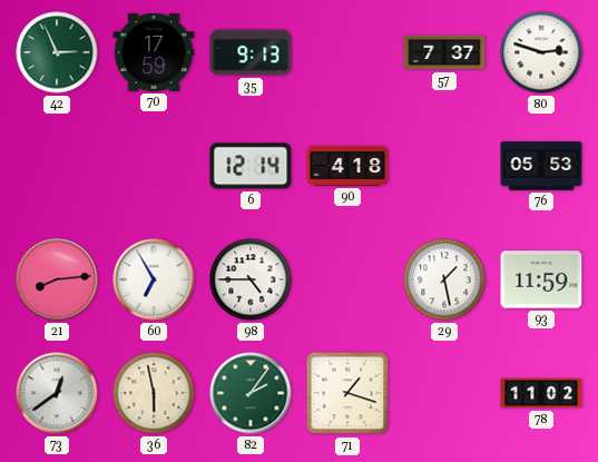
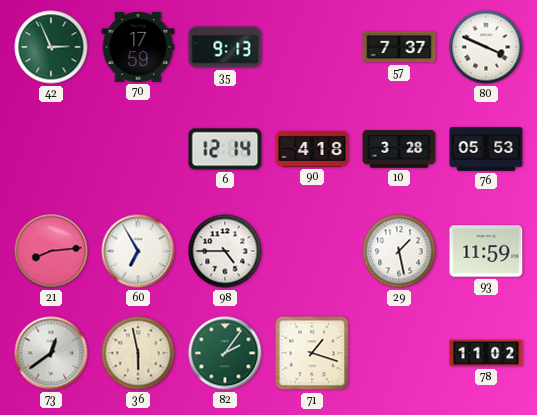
80: 2:48 -> 3:49
10: none -> 3:28
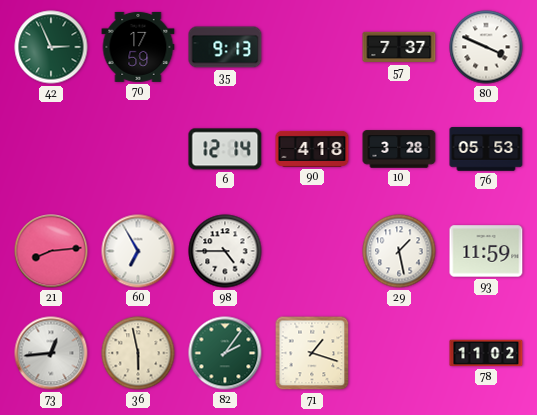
73: 12:39 -> 12:44
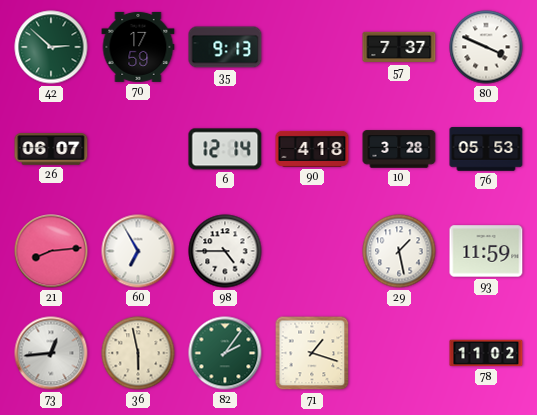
42: 2:56 -> 2:52
26: none -> 06:07
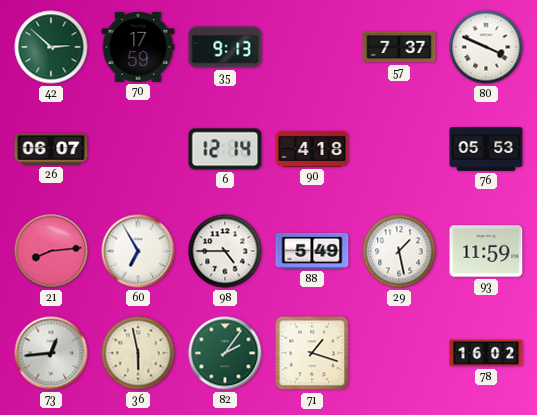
10: 3:28 -> none
88: none -> 5:49
78: 11:02 -> 16:02
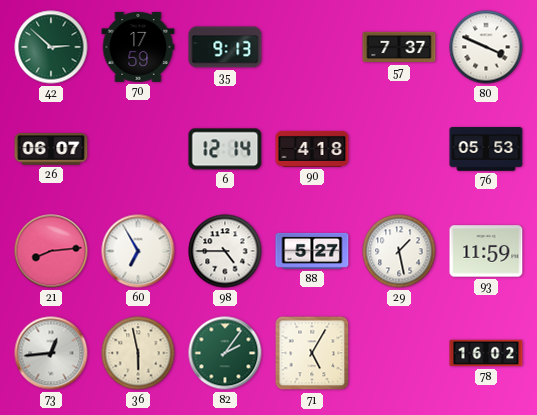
88: 5:49 -> 5:27
71: 1:18 -> 5:05
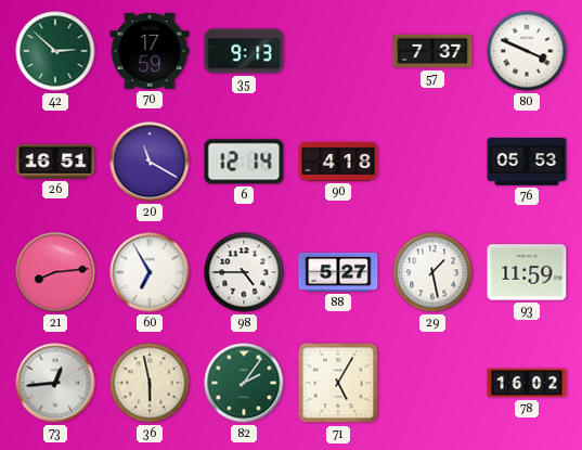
26: 06:07 -> 16:51
20: none -> 11:20
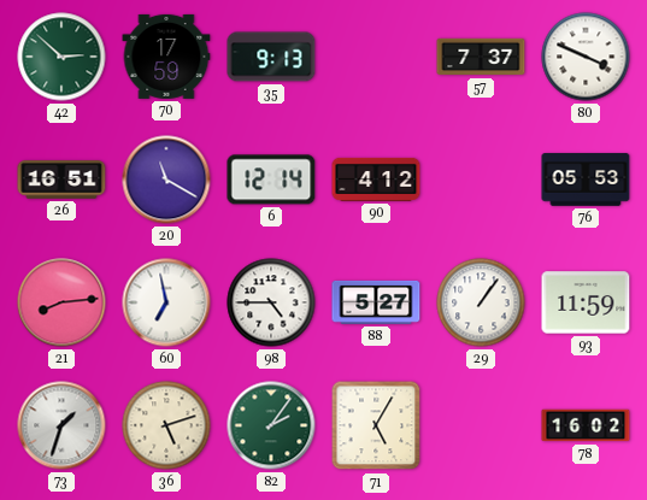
90: 4:18 -> 4:12
60: 6:55 -> 6:58
29: 1:28 -> 1:06
73: 12:44 -> 1:33
36: 5:58 -> 5:12
